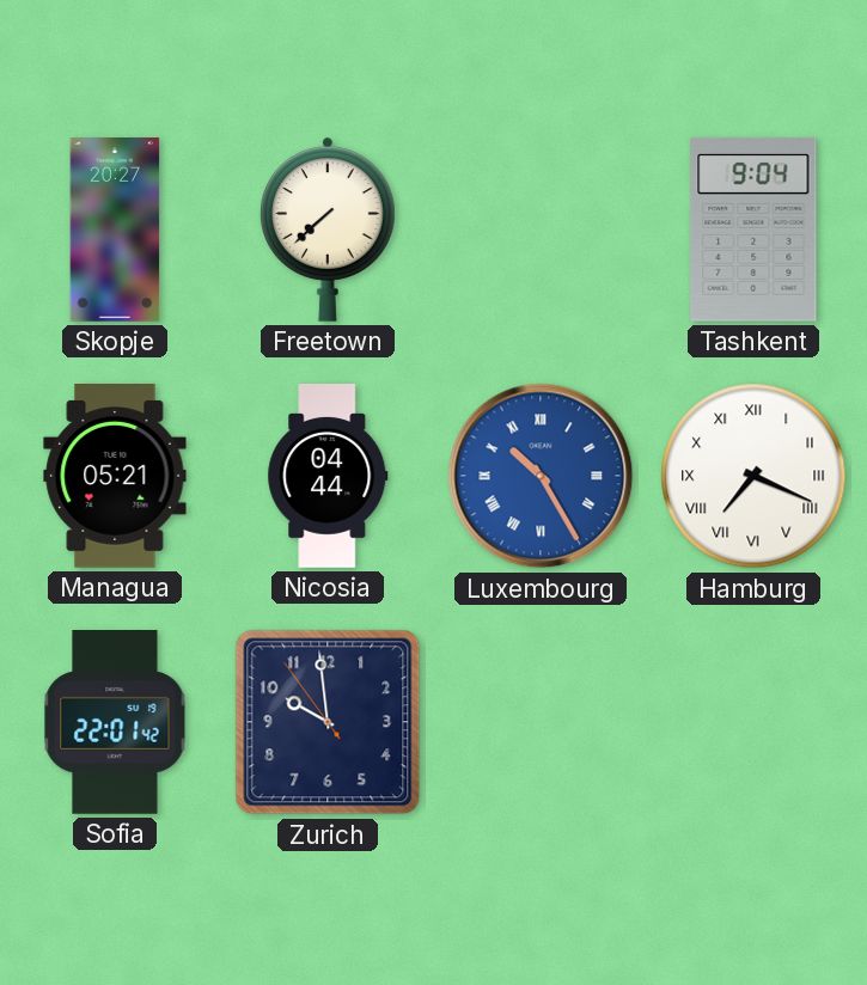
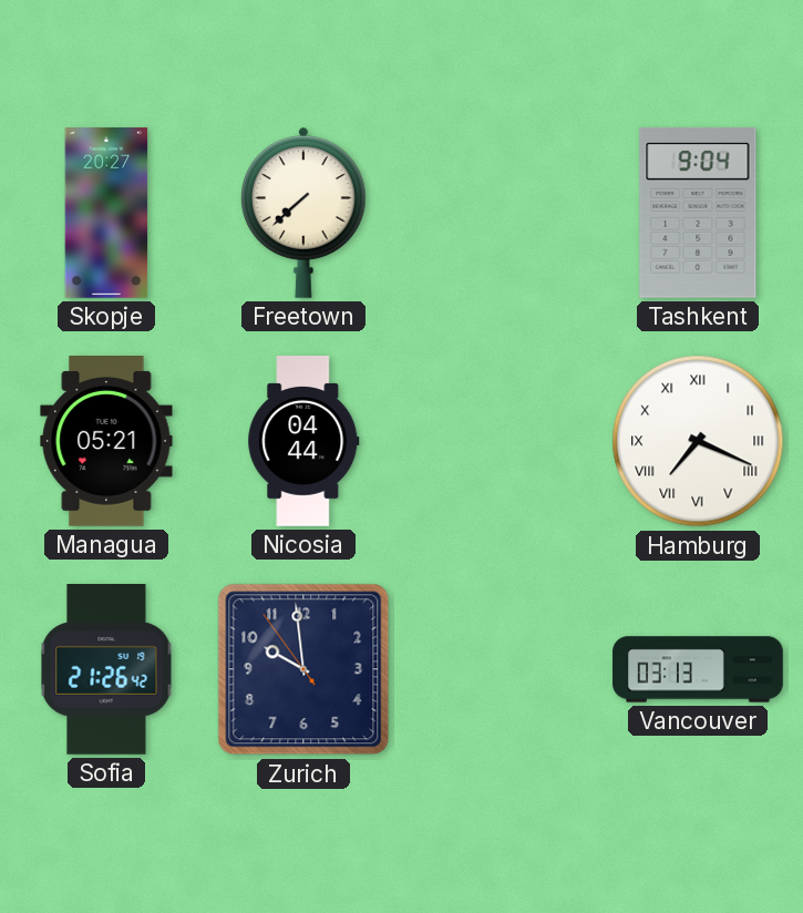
Luxembourg: 10:25 -> none
Sofia: 22:01 -> 21:26
Vancouver: none -> 03:13
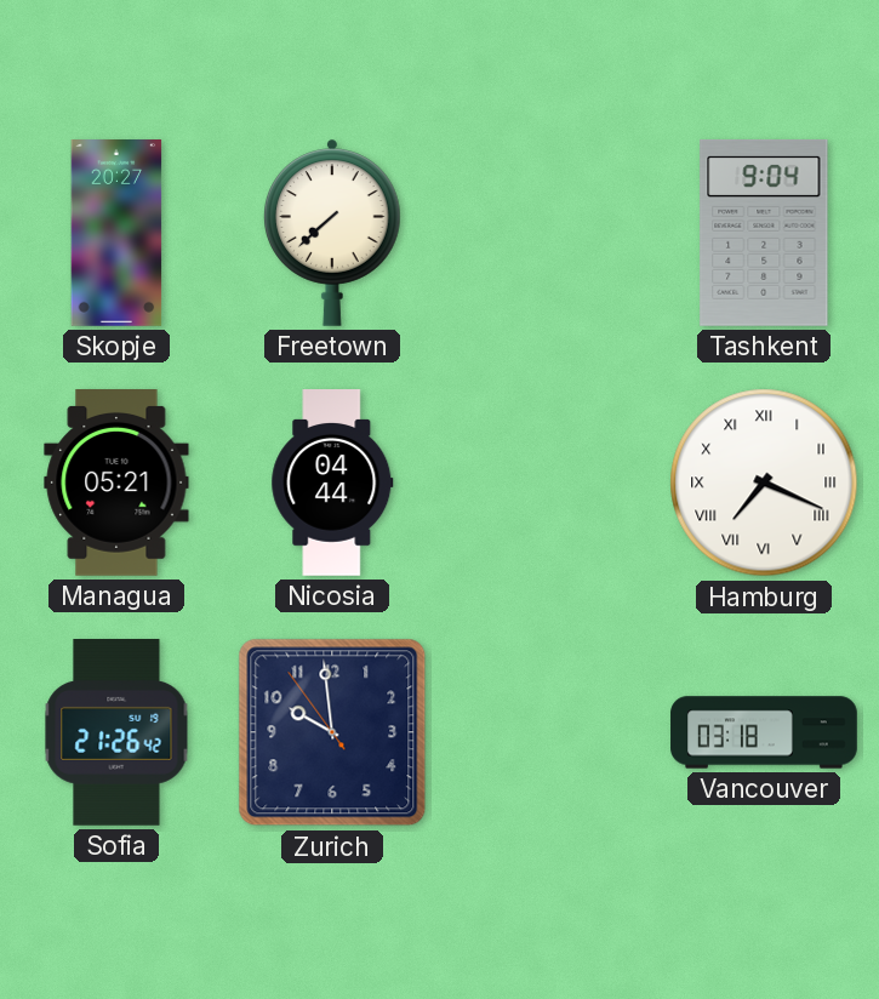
Vancouver: 03:13 -> 03:18
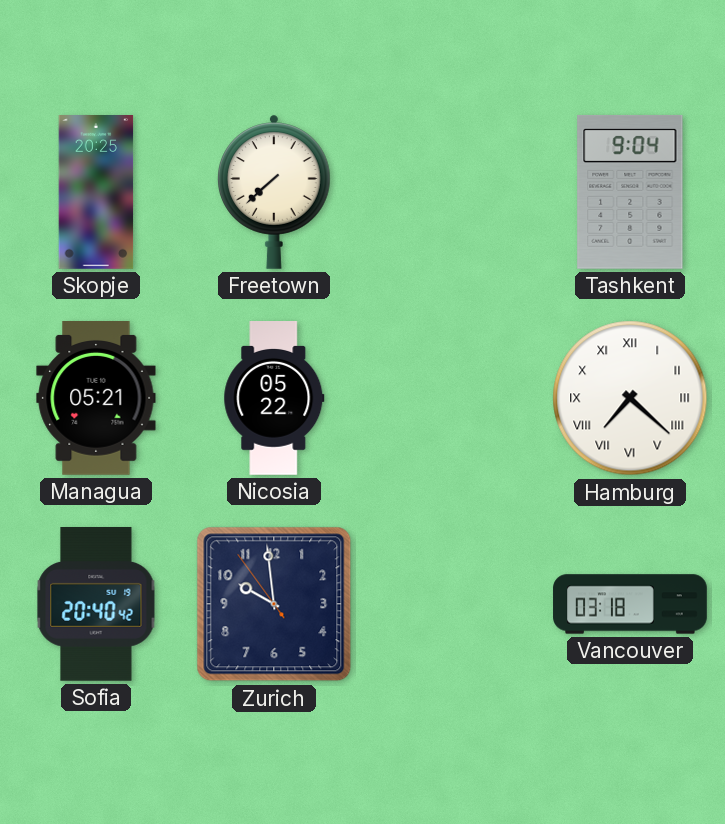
Skopje: 20:27 -> 20:25
Nicosia: 04:44 -> 05:22
Hamburg: 7:19 -> 7:22
Sofia: 21:26 -> 20:40
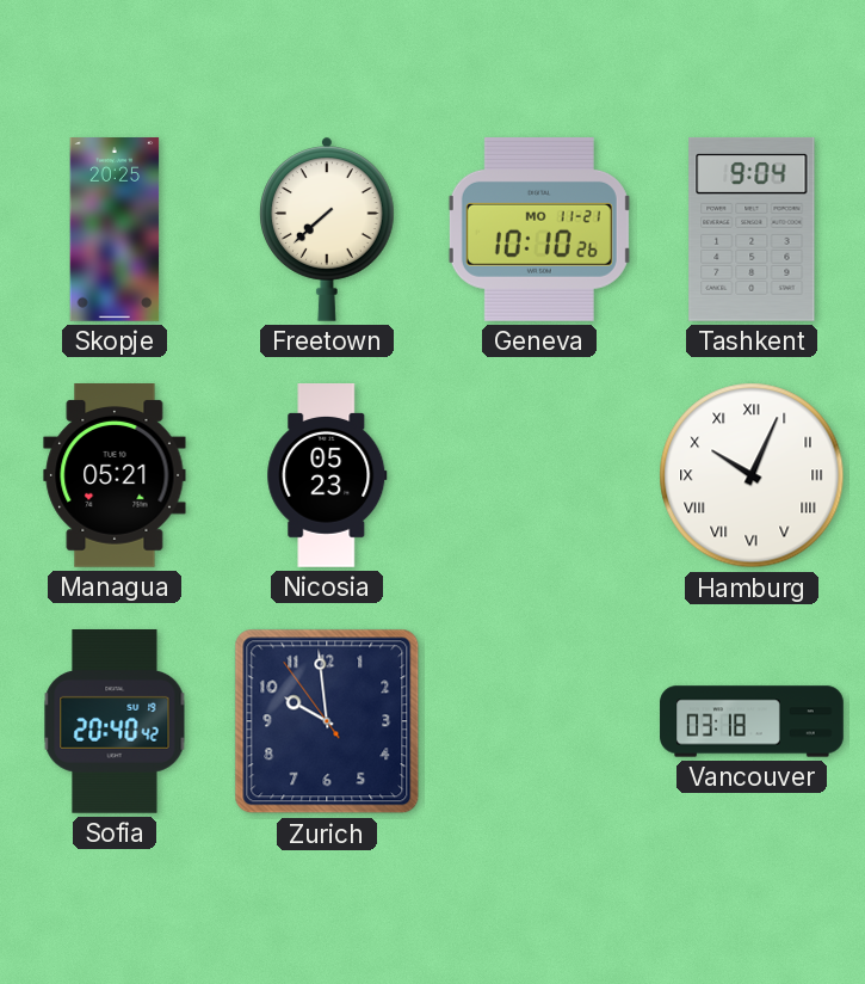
Geneva: none -> 10:10
Nicosia: 05:22 -> 05:23
Hamburg: 7:22 -> 10:04
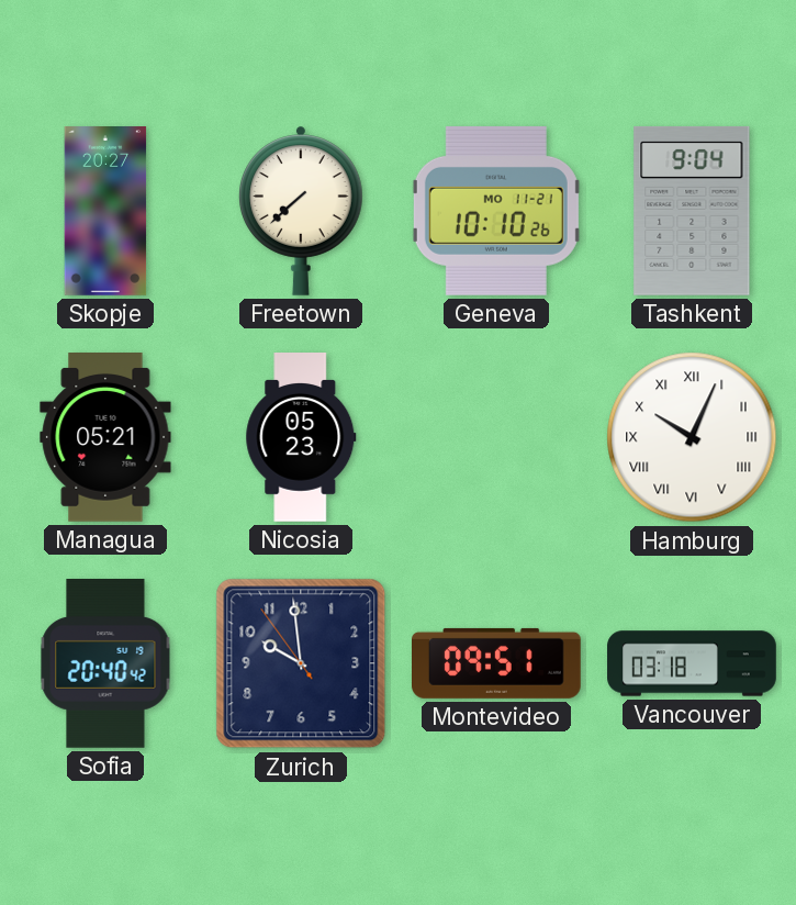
Skopje: 20:25 -> 20:27
Montevideo: none -> 09:51
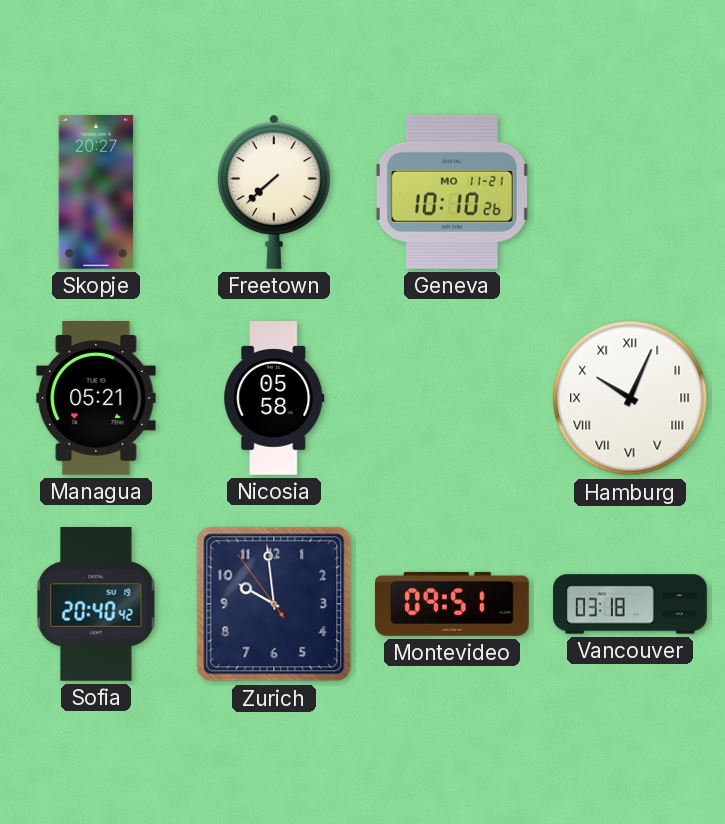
Tashkent: 9:04 -> none
Nicosia: 05:23 -> 05:58
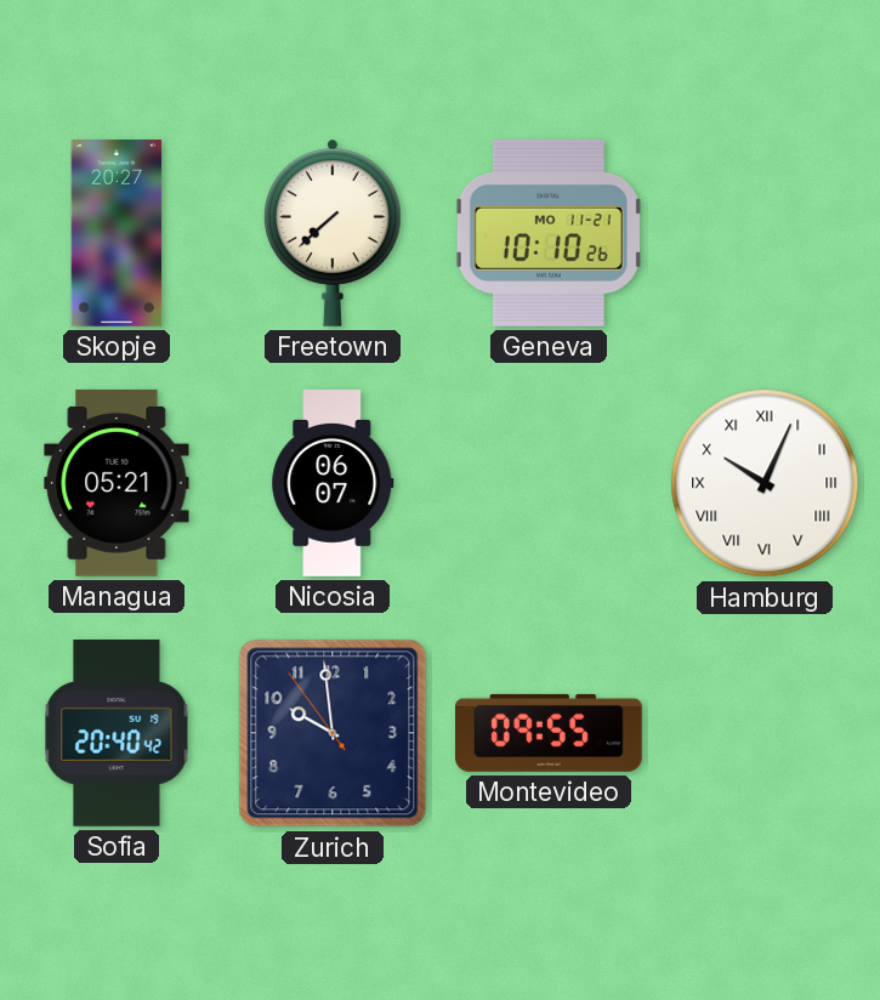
Nicosia: 05:58 -> 06:07
Montevideo: 09:51 -> 09:55
Vancouver: 03:18 -> none
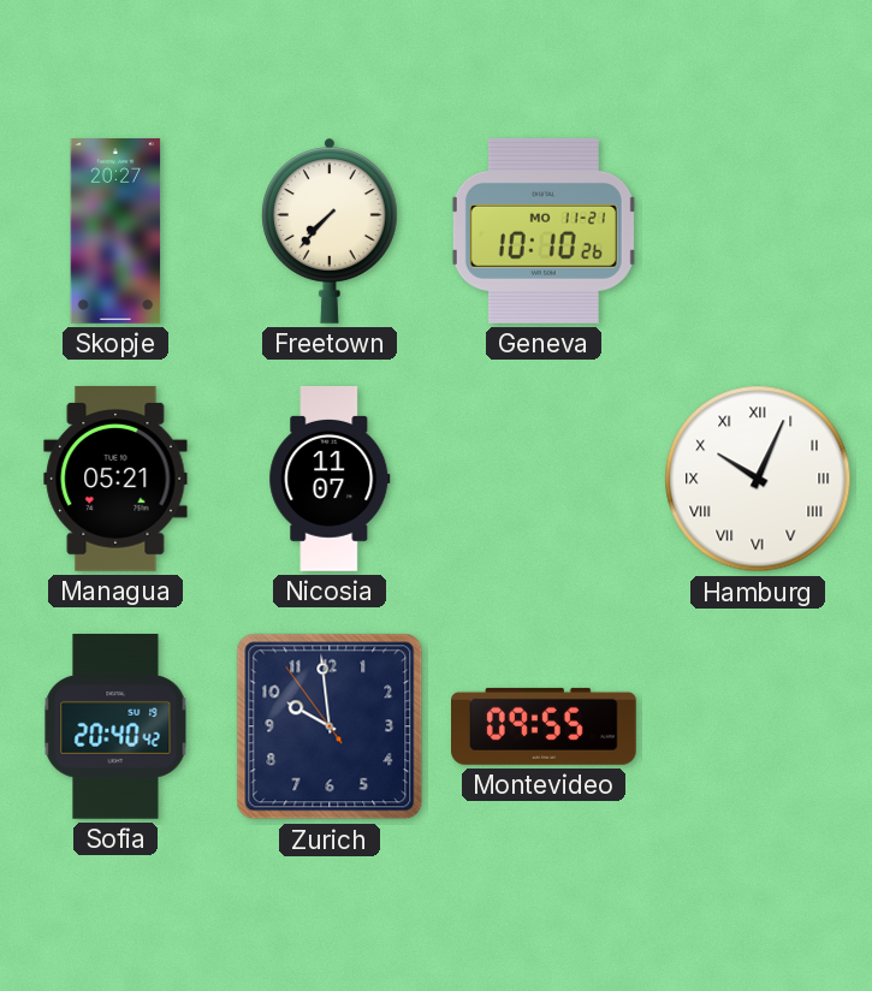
Freetown: 7:38 -> 7:37
Nicosia: 06:07 -> 11:07
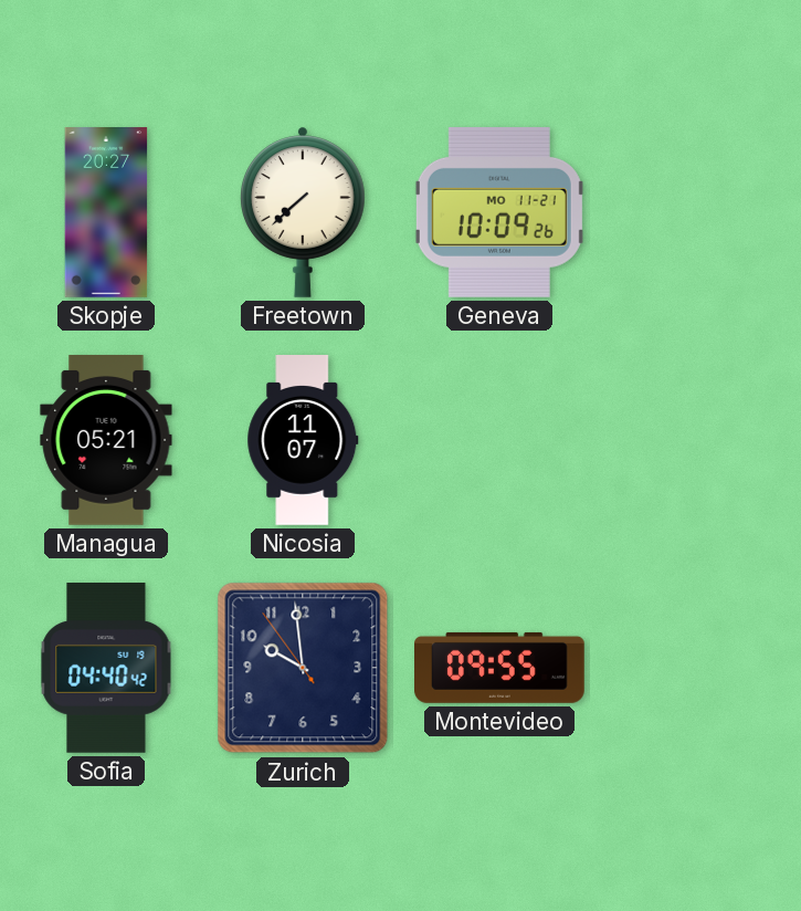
Freetown: 7:37 -> 7:38
Geneva: 10:10 -> 10:09
Hamburg: 10:04 -> none
Sofia: 20:40 -> 04:40
